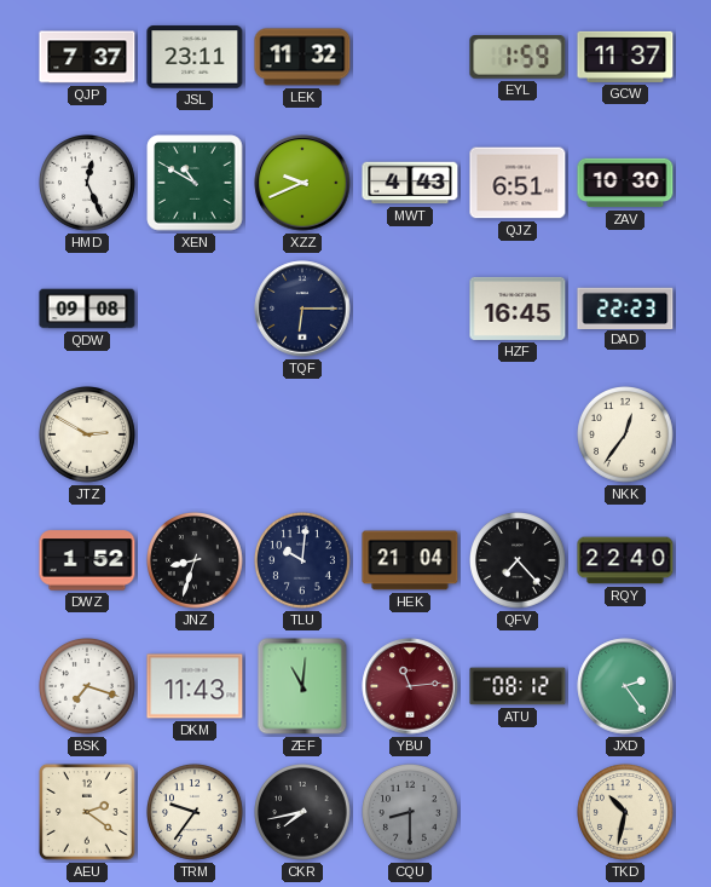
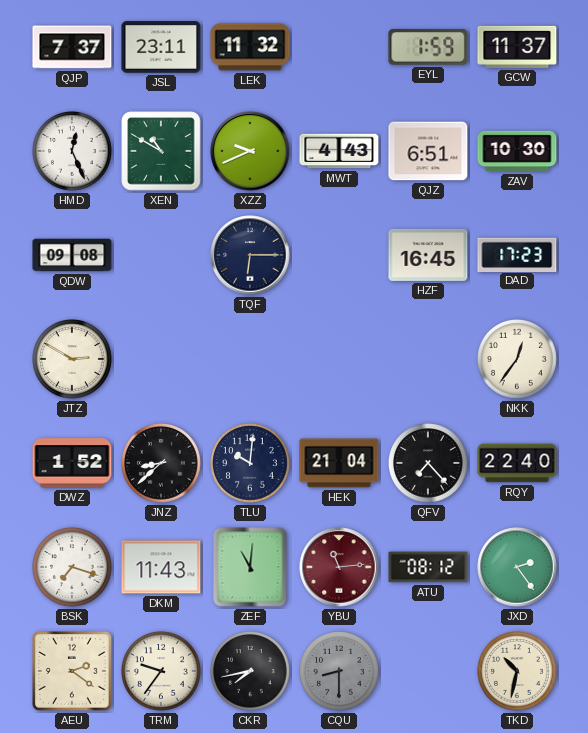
DAD: 22:23 -> 17:23
JNZ: 8:33 -> 8:38
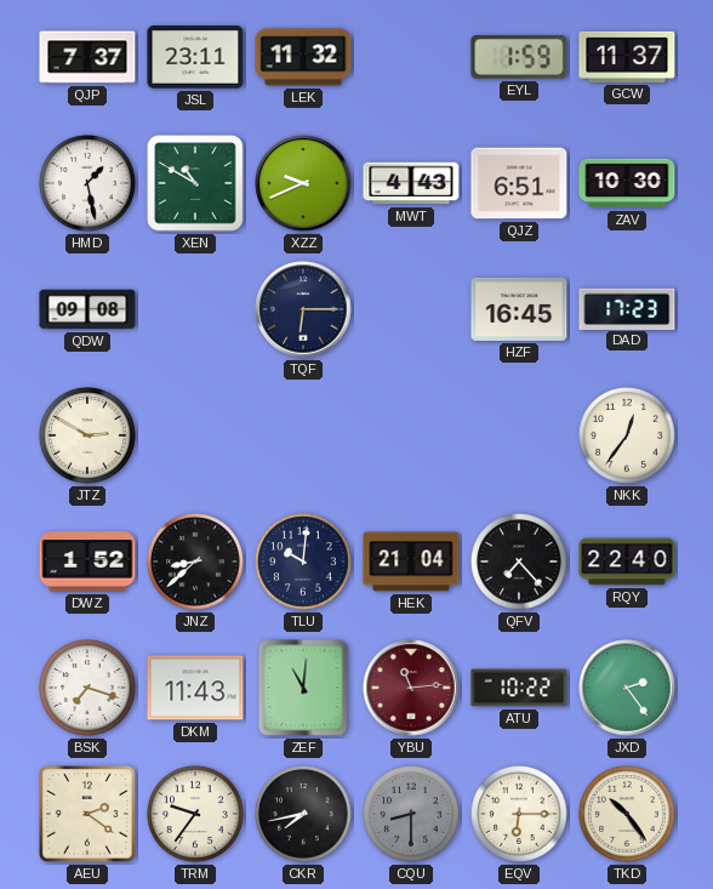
HMD: 12:26 -> 1:28
ATU: 08:12 -> 10:22
EQV: none -> 6:15
TKD: 10:32 -> 10:24
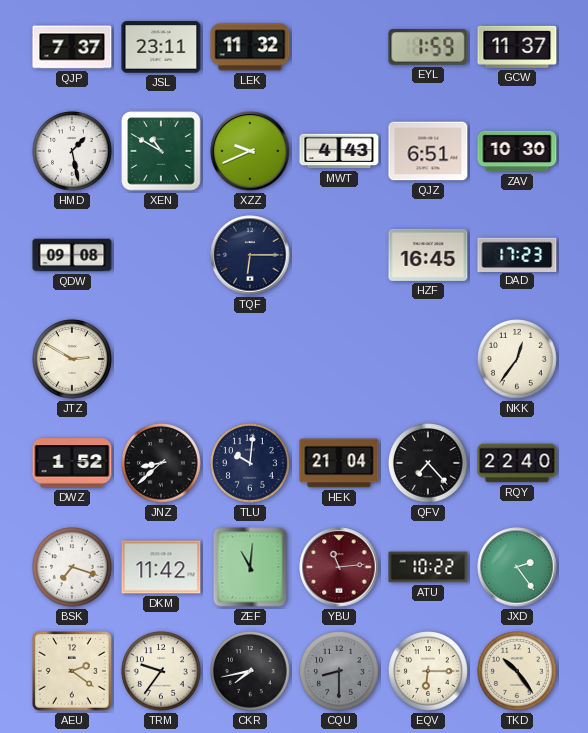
DKM: 11:43 -> 11:42
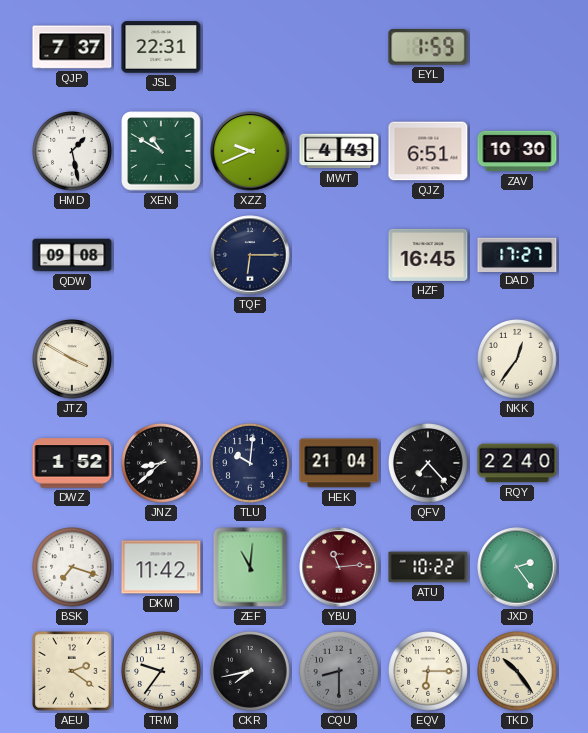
JSL: 23:11 -> 22:31
LEK: 11:32 -> none
GCW: 11:37 -> none
DAD: 17:23 -> 17:27
JTZ: 2:50 -> 3:50
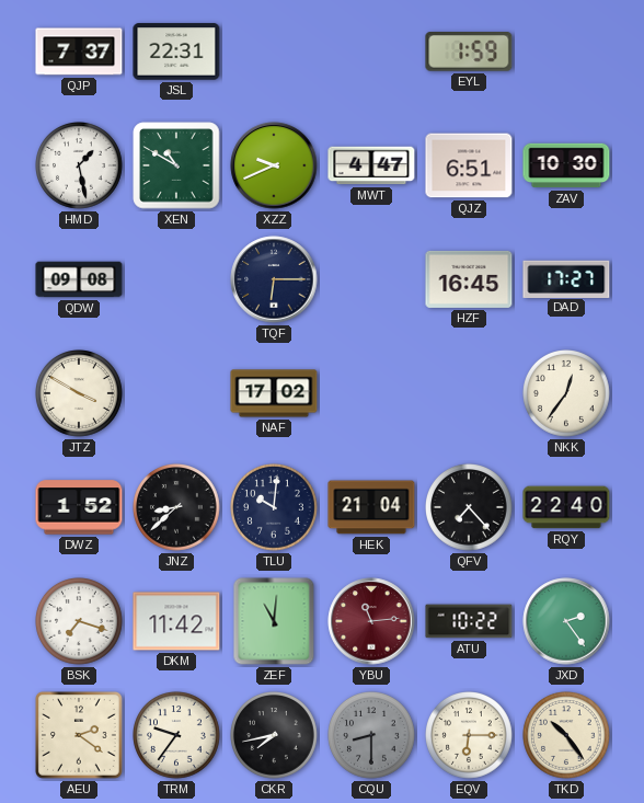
MWT: 4:43 -> 4:47
NAF: none -> 17:02
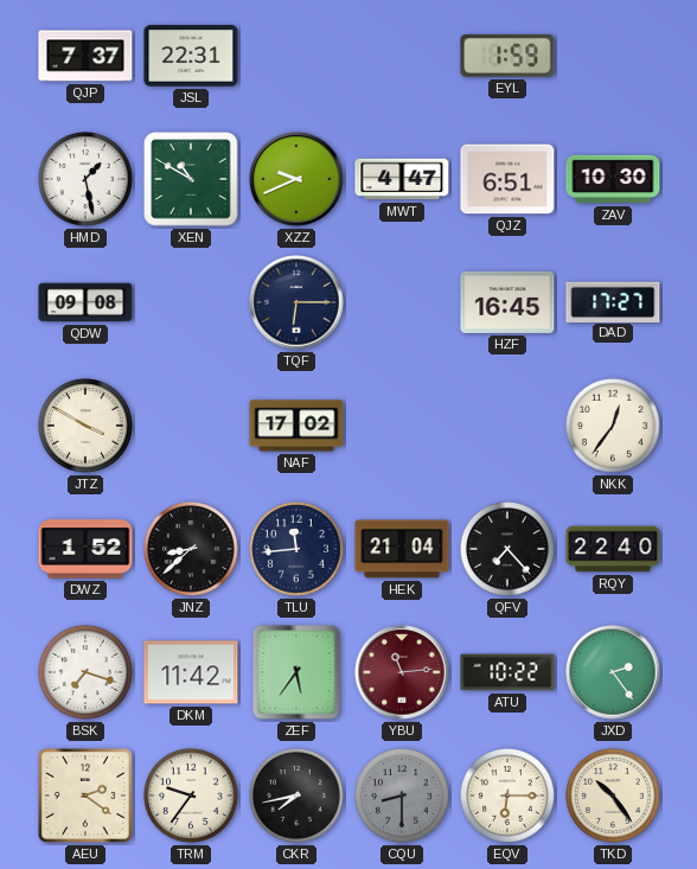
TLU: 10:01 -> 11:44
ZEF: 11:01 -> 5:36
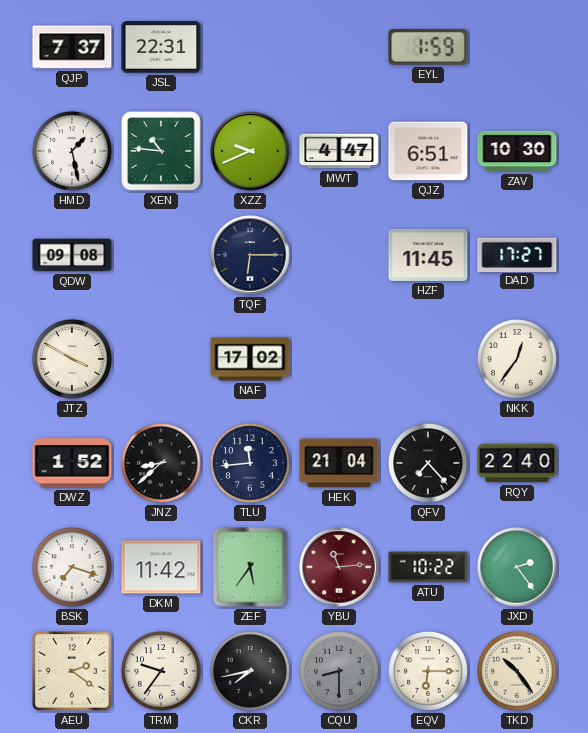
XEN: 10:50 -> 10:46
HZF: 16:45 -> 11:45
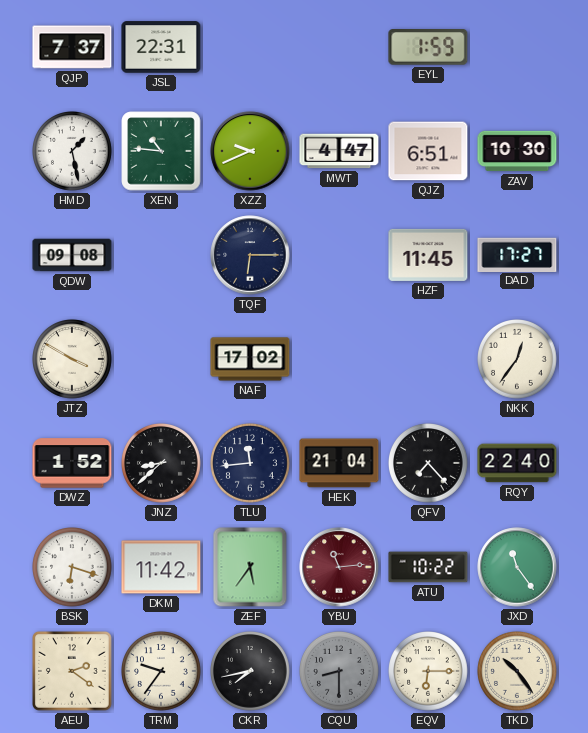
BSK: 7:18 -> 6:18
JXD: 2:24 -> 11:24
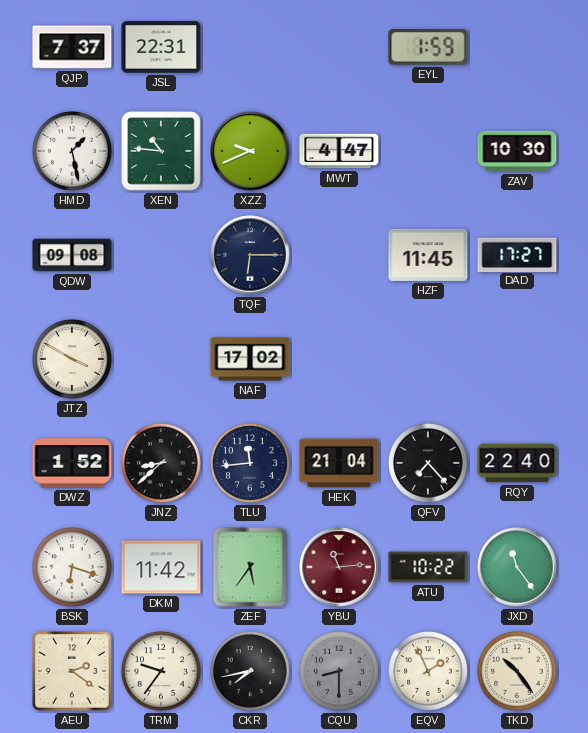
QJZ: 6:51 -> none
NKK: 12:36 -> none
EQV: 6:15 -> 1:56
